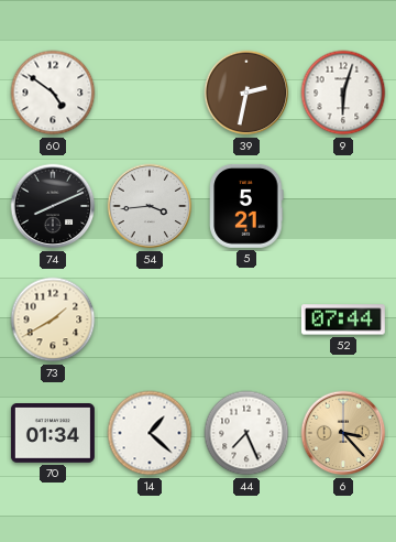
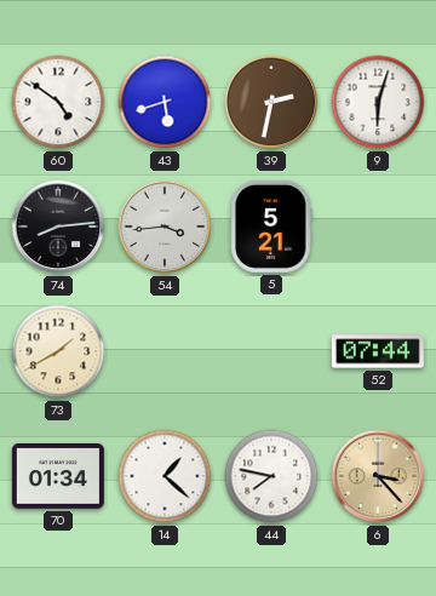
43: none -> 5:42
74: 8:11 -> 8:14
44: 7:26 -> 7:47
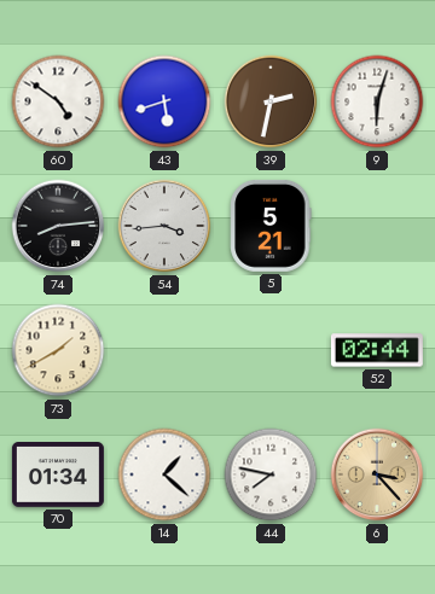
52: 07:44 -> 02:44
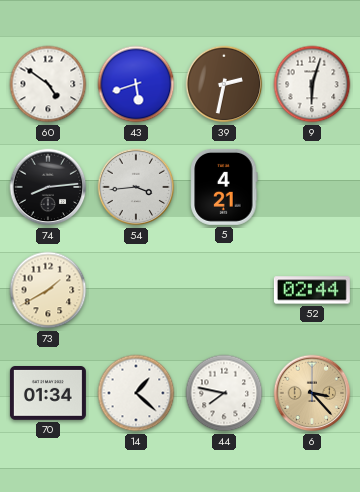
5: 5:21 -> 4:21
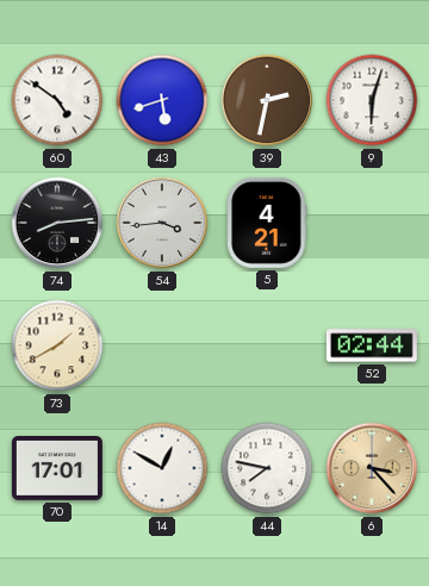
70: 01:34 -> 17:01
14: 1:22 -> 12:50
